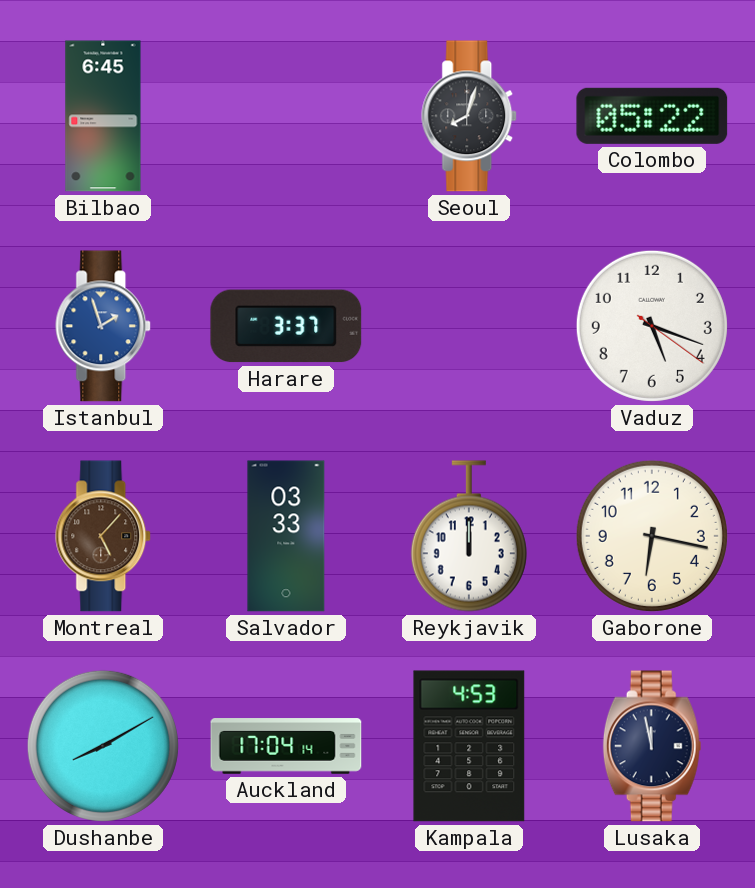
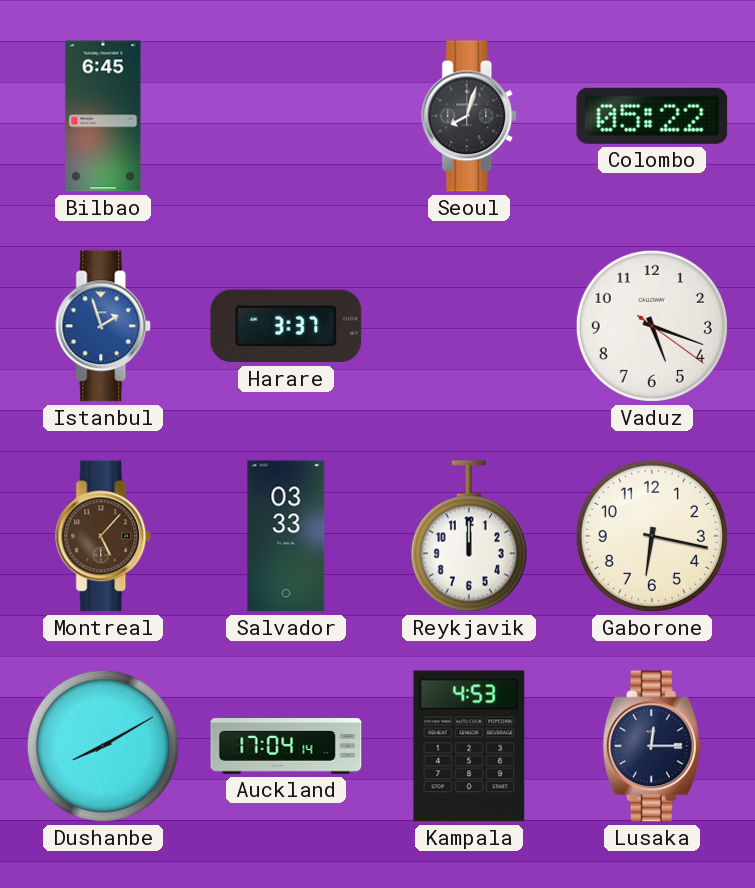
Lusaka: 11:58 -> 12:15
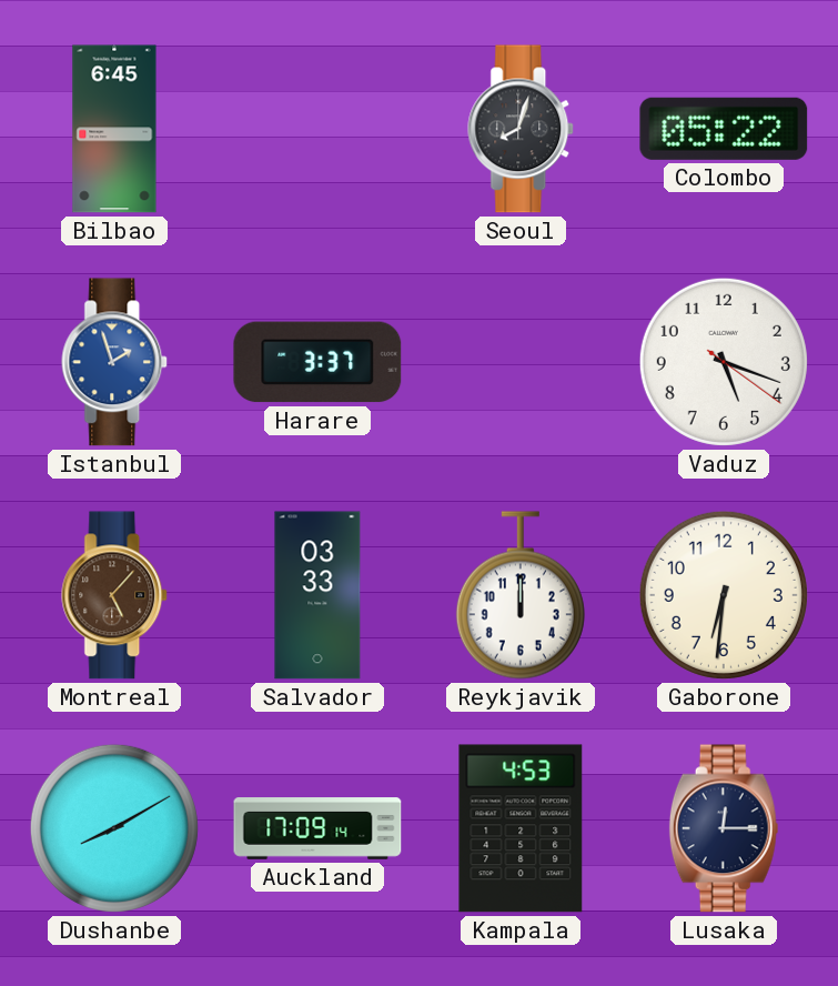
Gaborone: 6:17 -> 6:31
Auckland: 17:04 -> 17:09
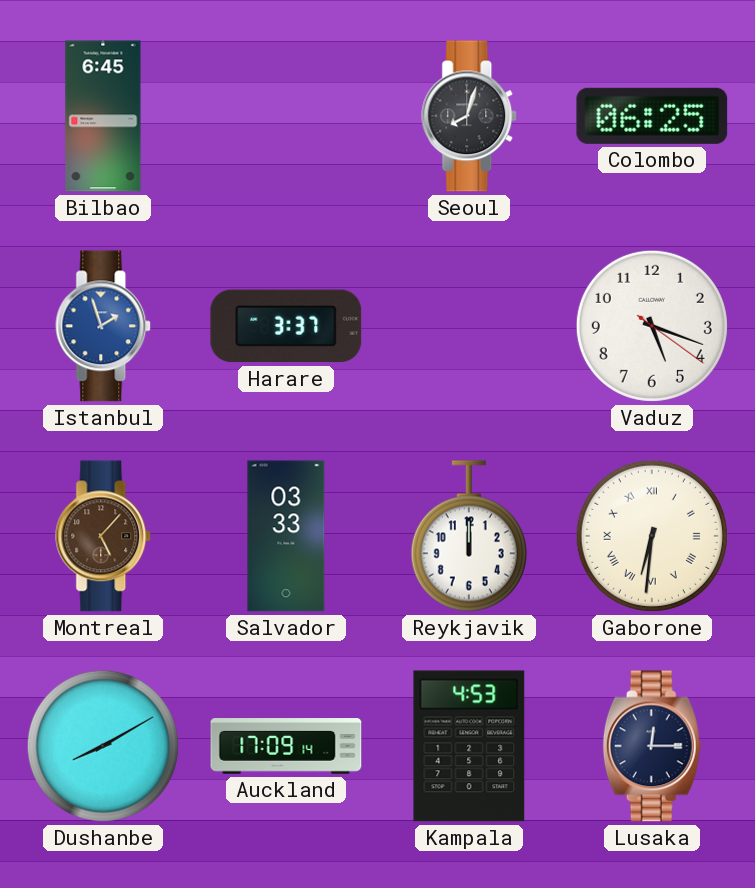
Colombo: 05:22 -> 06:25
Gaborone numerals: Arabic -> Roman
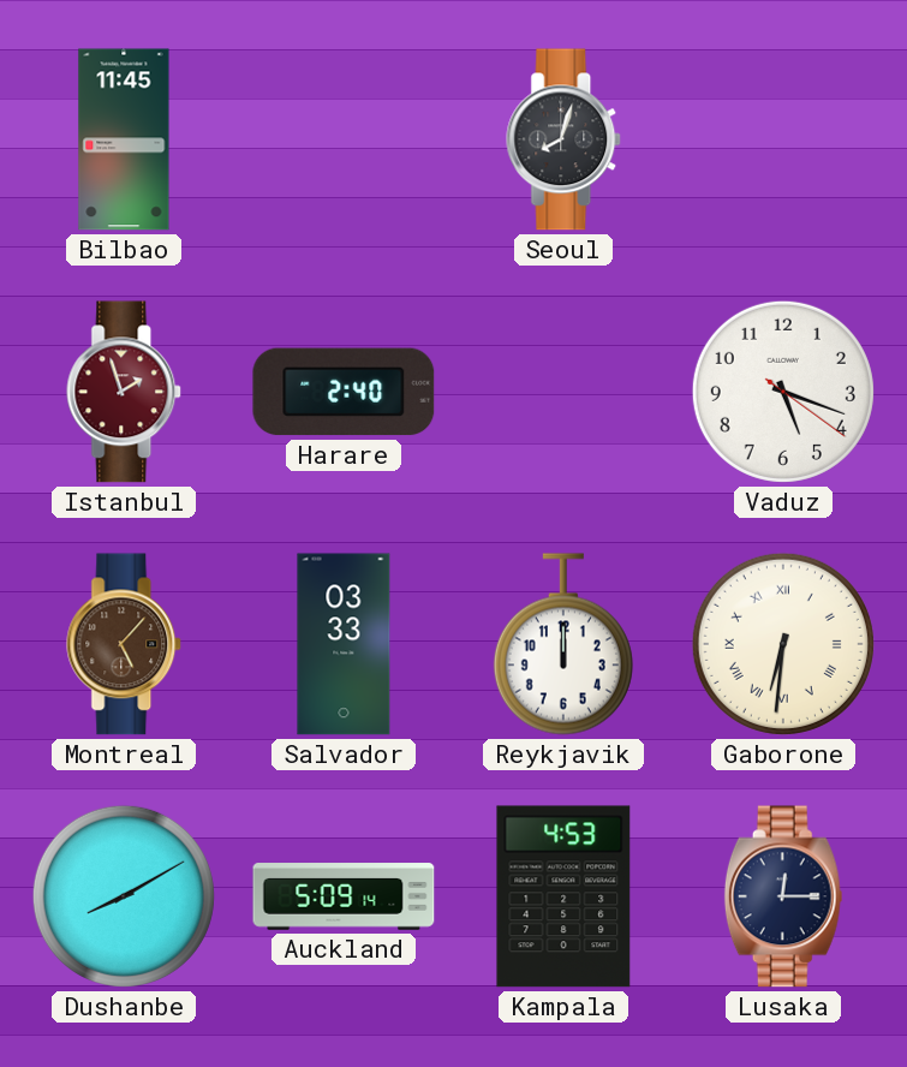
Bilbao: 6:45 -> 11:45
Colombo: 06:25 -> none
Istanbul dial: blue -> burgundy
Harare: 3:37 -> 2:40
Auckland: 17:09 -> 5:09
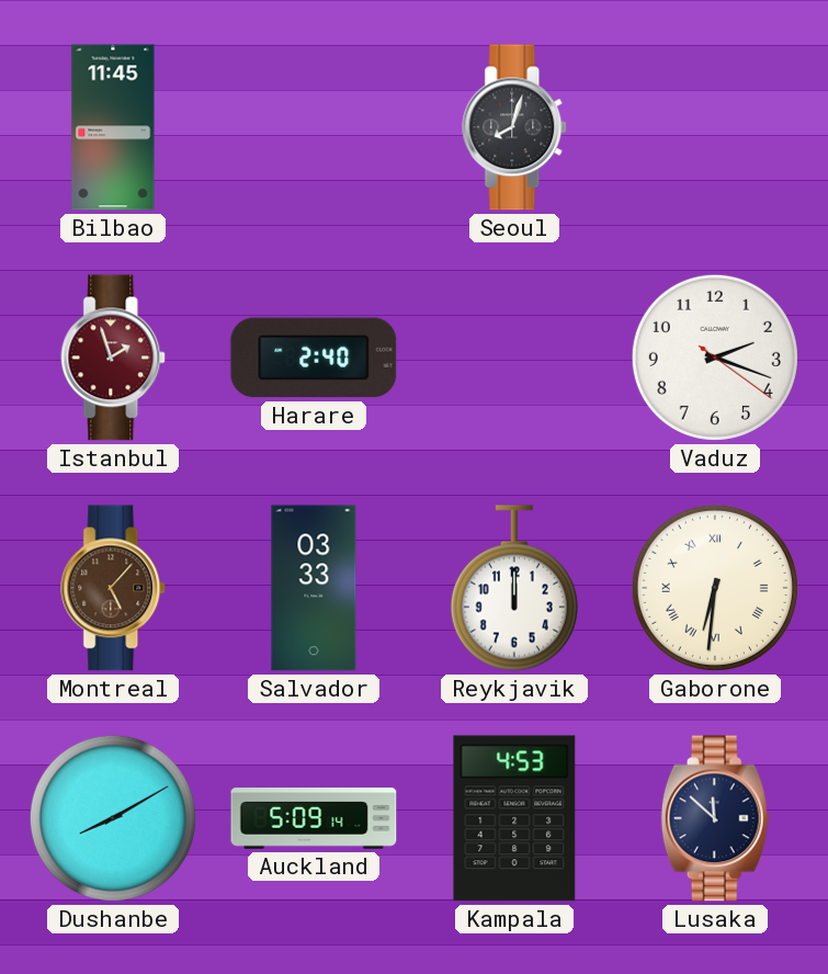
Vaduz: 5:18 -> 2:18
Lusaka: 12:15 -> 11:52
